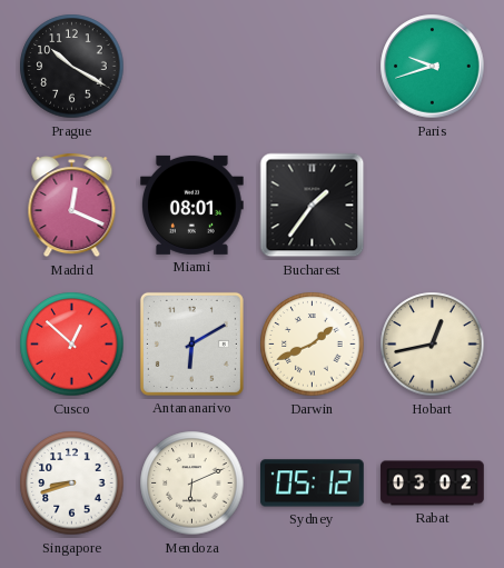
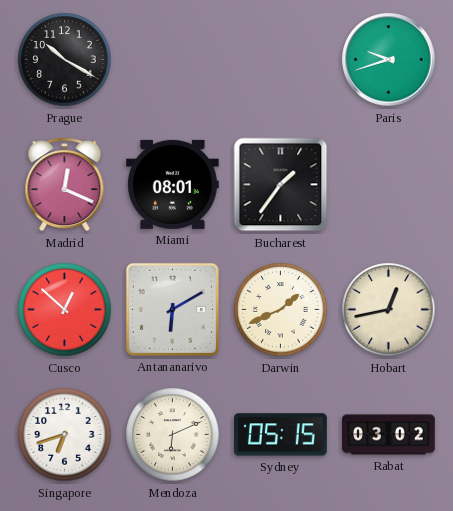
Singapore: 8:42 -> 6:42
Sydney: 05:12 -> 05:15
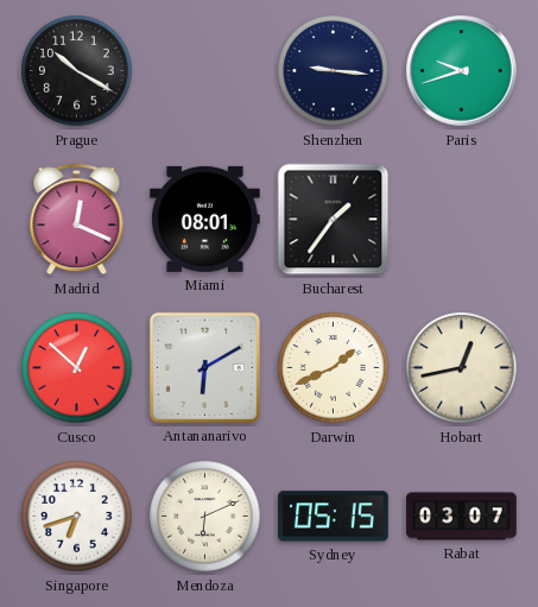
Shenzhen: none -> 9:16
Rabat: 03:02 -> 03:07
